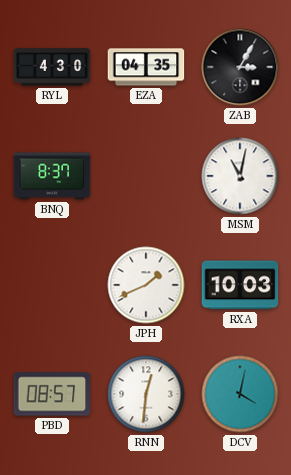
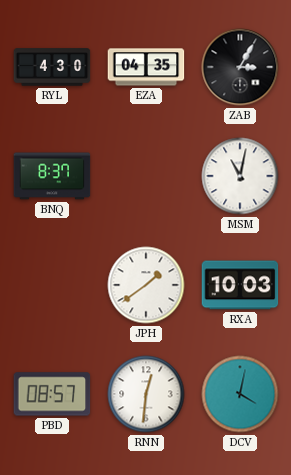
JPH: 1:41 -> 1:39
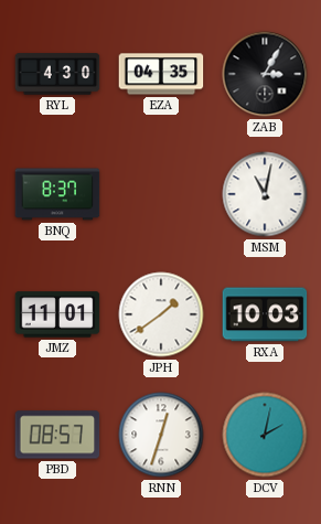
JMZ: none -> 11:01
RNN: 12:31 -> 12:33
DCV: 4:02 -> 2:02
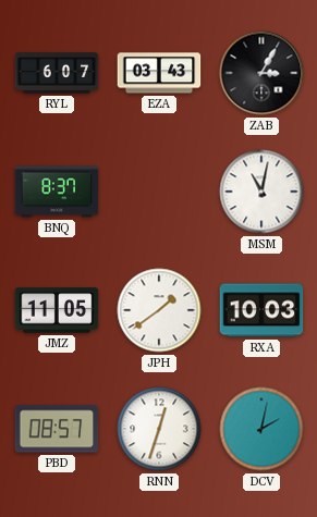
RYL: 4:30 -> 6:07
EZA: 04:35 -> 03:43
JMZ: 11:01 -> 11:05
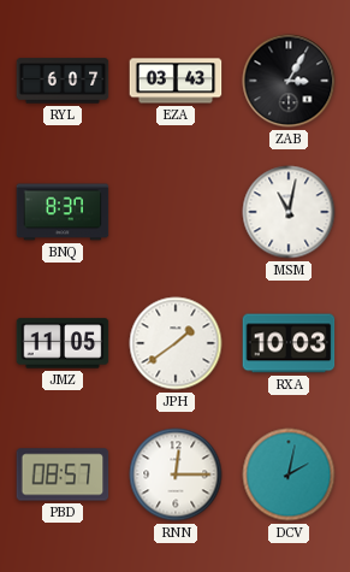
RNN: 12:33 -> 12:15
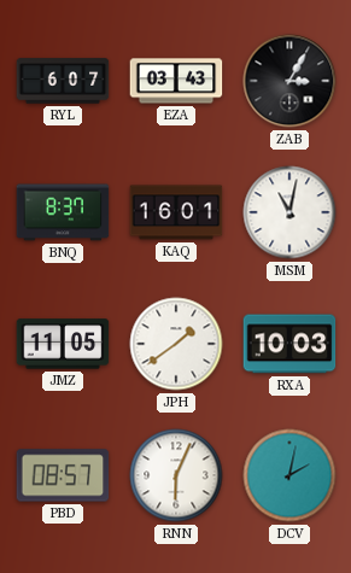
KAQ: none -> 16:01
RNN: 12:15 -> 6:04
